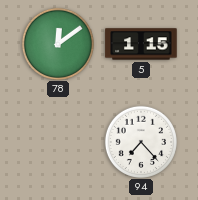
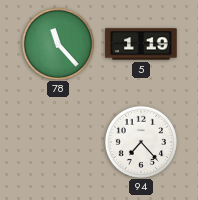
78: 12:09 -> 11:23
5: 1:15 -> 1:19
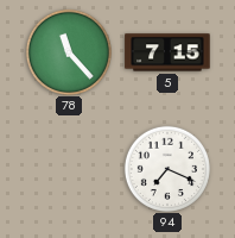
5: 1:19 -> 7:15
94: 7:23 -> 7:19
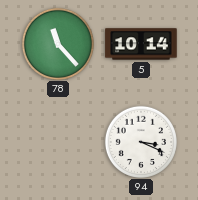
5: 7:15 -> 10:14
94: 7:19 -> 3:19
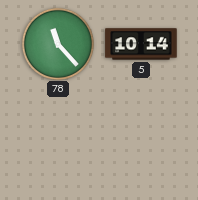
94: 3:19 -> none
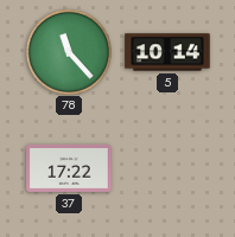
37: none -> 17:22
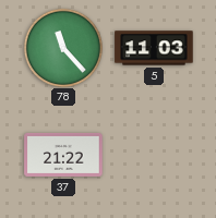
5: 10:14 -> 11:03
37: 17:22 -> 21:22
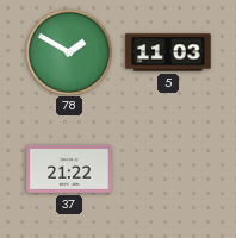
78: 11:23 -> 1:50
